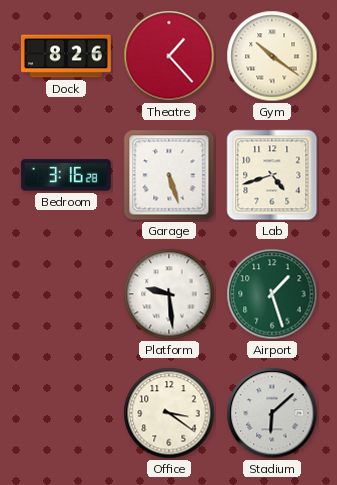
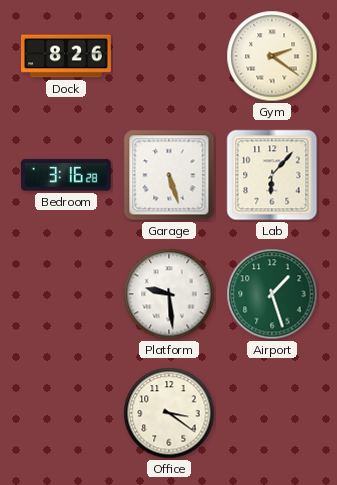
Theatre: 1:23 -> none
Gym: 10:21 -> 2:21
Lab: 4:42 -> 6:07
Stadium: 6:08 -> none
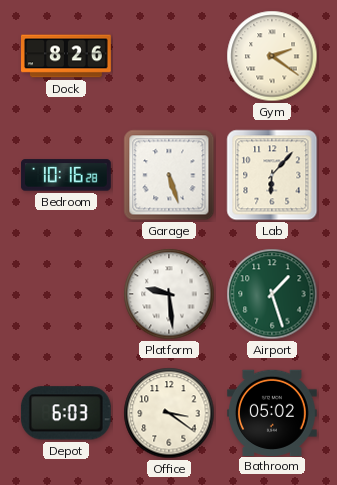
Bedroom: 3:16 -> 10:16
Depot: none -> 6:03
Bathroom: none -> 05:02
